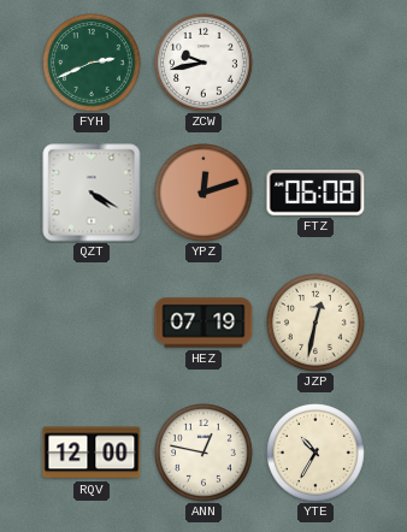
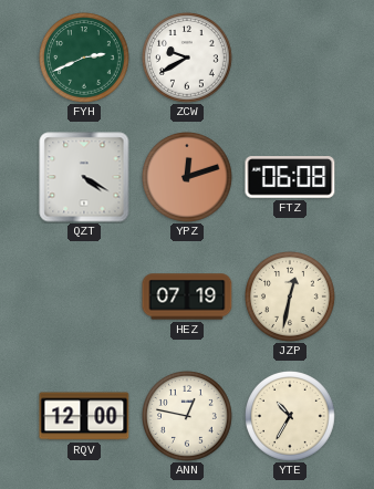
ZCW: 9:43 -> 9:40
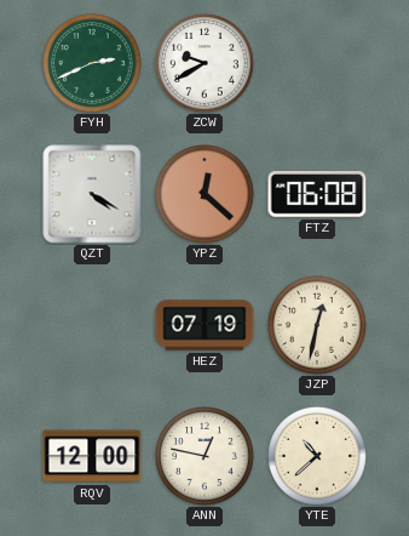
YPZ: 12:12 -> 12:22
YTE: 10:35 -> 10:38
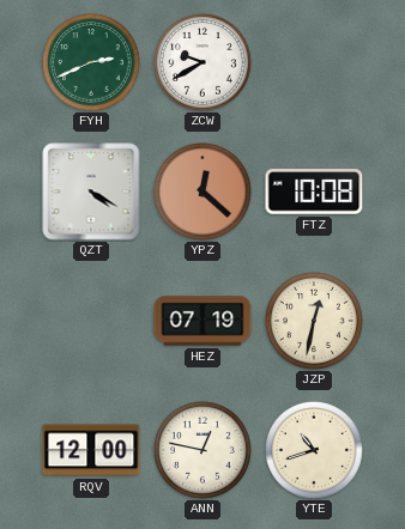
FTZ: 06:08 -> 10:08
YTE: 10:38 -> 10:42
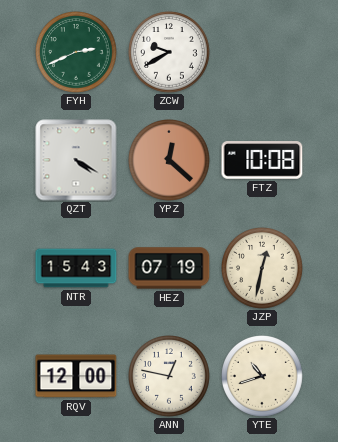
NTR: none -> 15:43
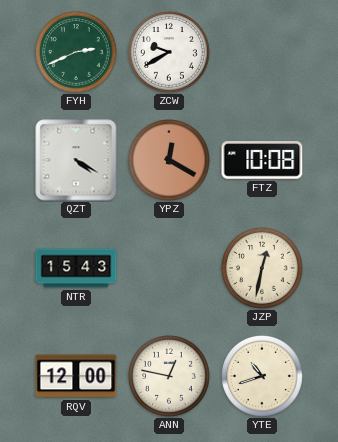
YPZ: 12:22 -> 12:20
HEZ: 07:19 -> none
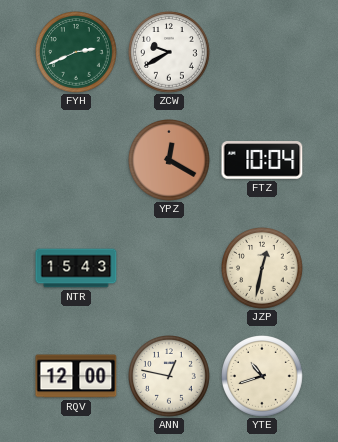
QZT: 4:20 -> none
FTZ: 10:08 -> 10:04
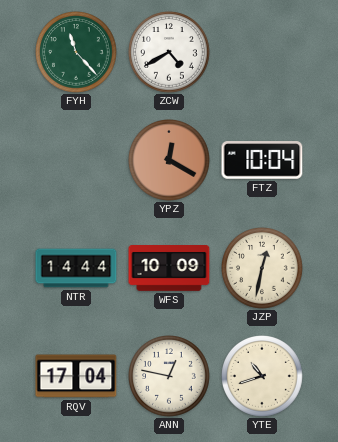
FYH: 2:41 -> 11:23
ZCW: 9:40 -> 4:40
NTR: 15:43 -> 14:44
WFS: none -> 10:09
RQV: 12:00 -> 17:04
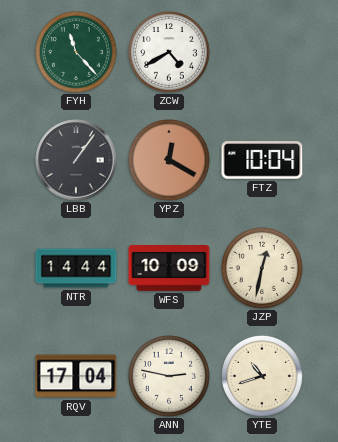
LBB: none -> 1:06
ANN: 12:47 -> 2:47
